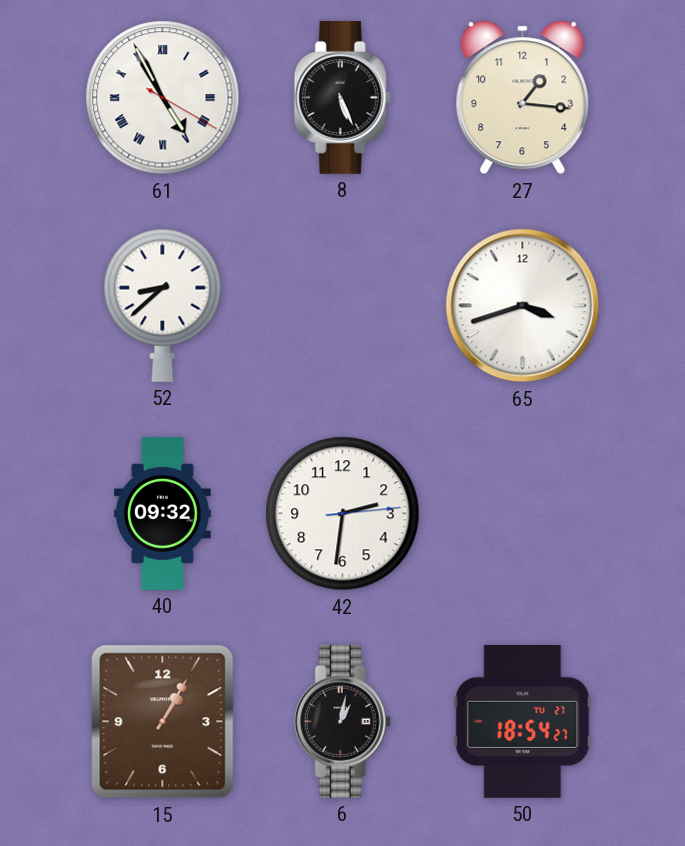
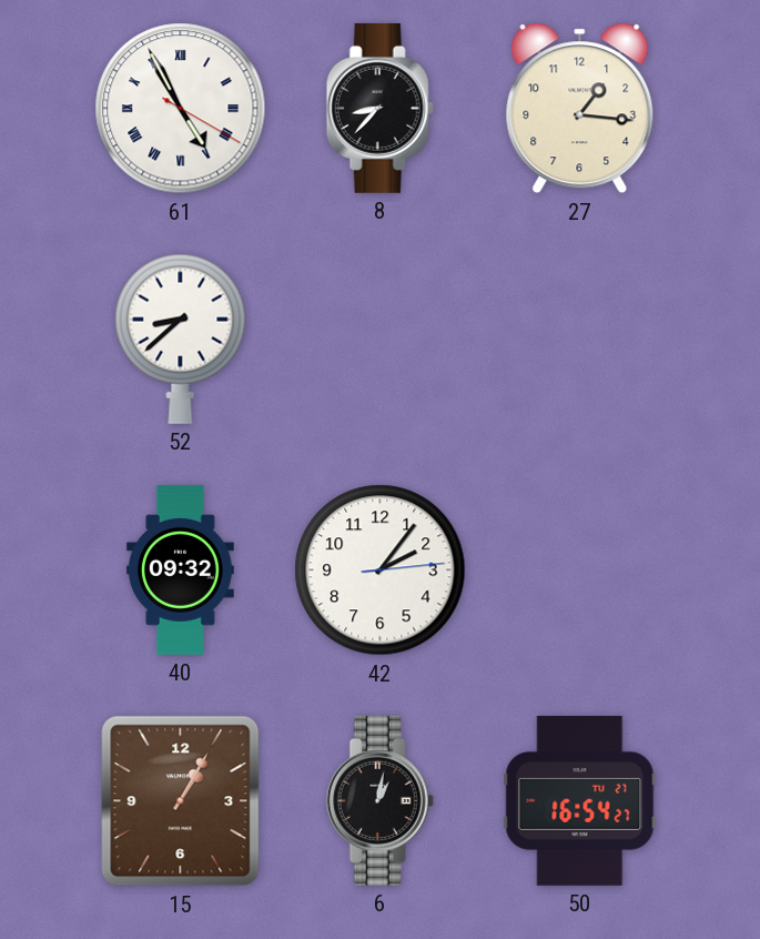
8: 5:26 -> 8:37
65: 3:42 -> none
42: 2:31 -> 2:06
50: 18:54 -> 16:54
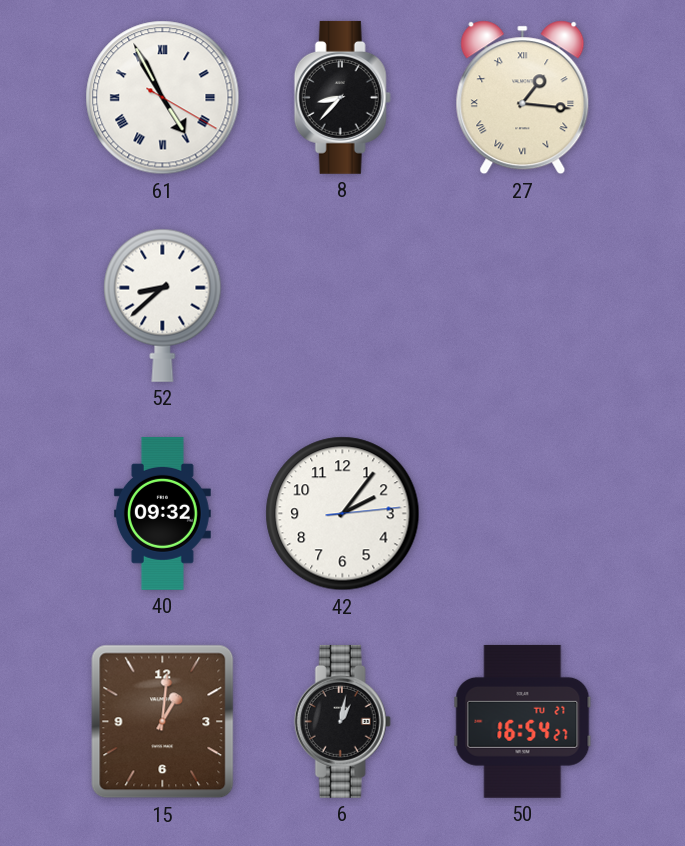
27 numerals: Arabic -> Roman
15: 1:05 -> 1:01
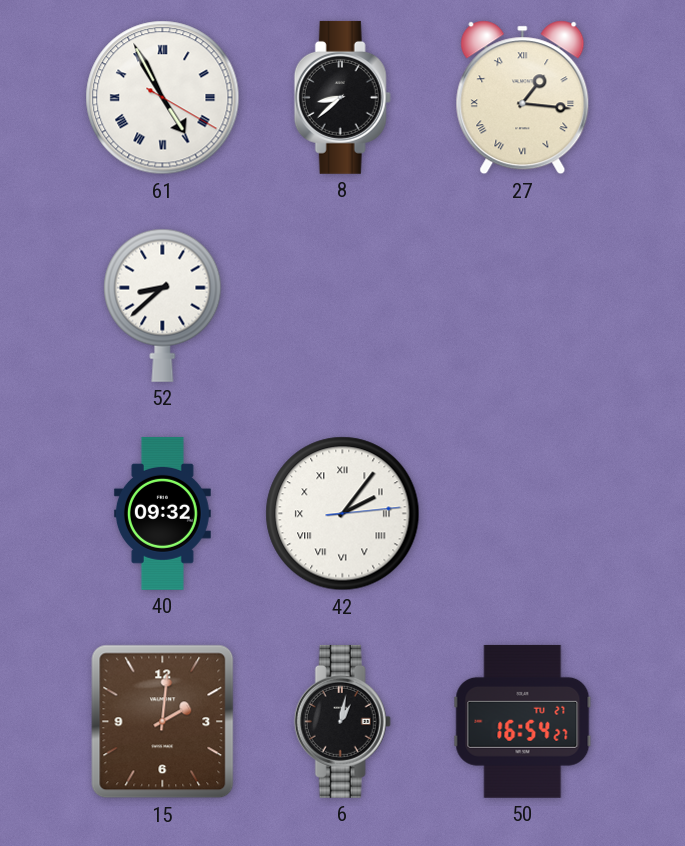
8: 8:37 -> 8:38
42 numerals: Arabic -> Roman
15: 1:01 -> 2:01
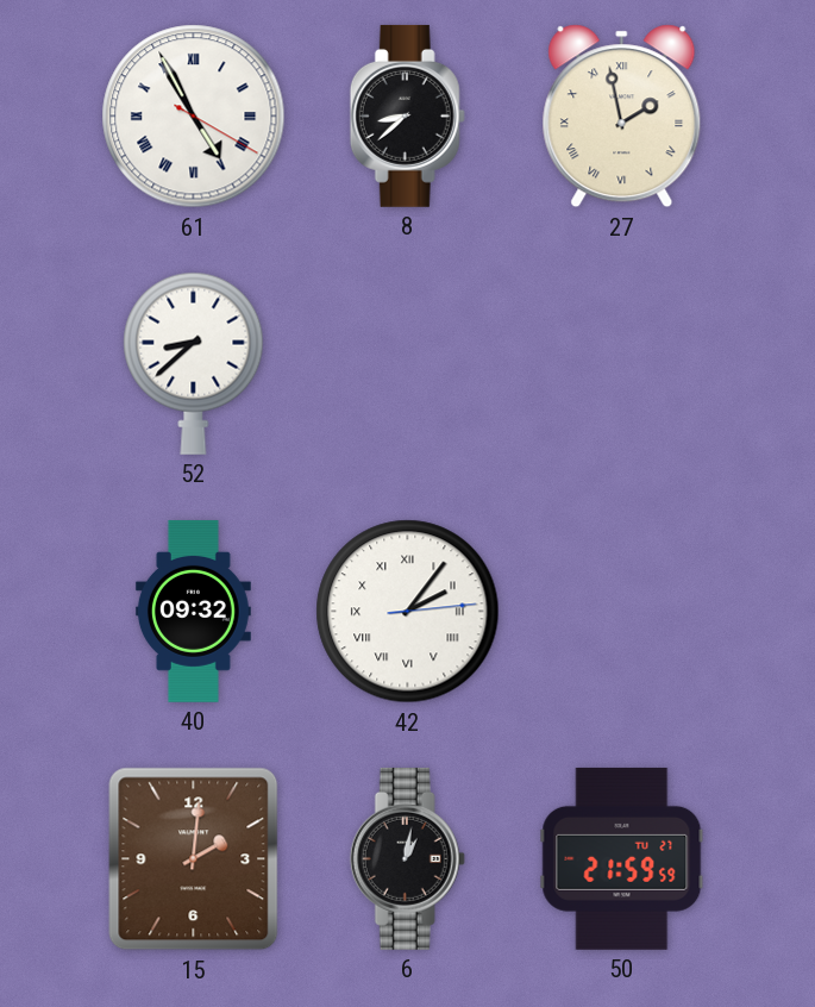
27: 1:16 -> 1:58
50: 16:54 -> 21:59
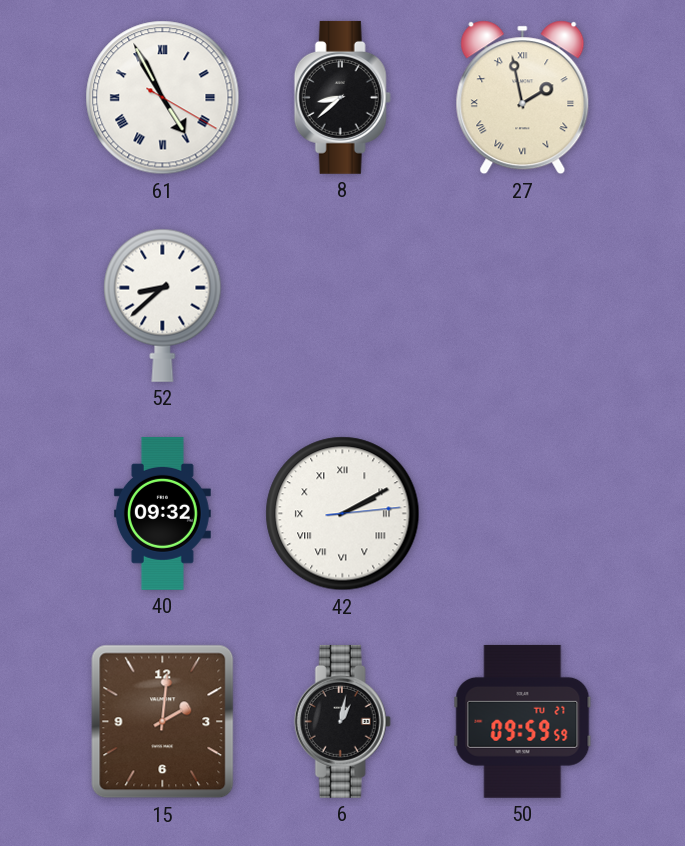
42: 2:06 -> 2:10
50: 21:59 -> 09:59
